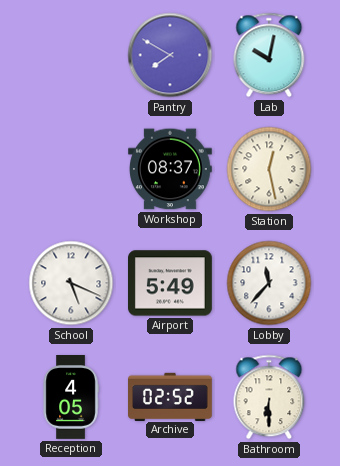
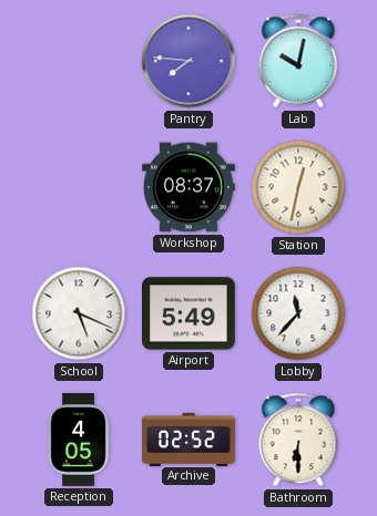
Pantry: 7:50 -> 7:46
Station: 12:28 -> 12:32
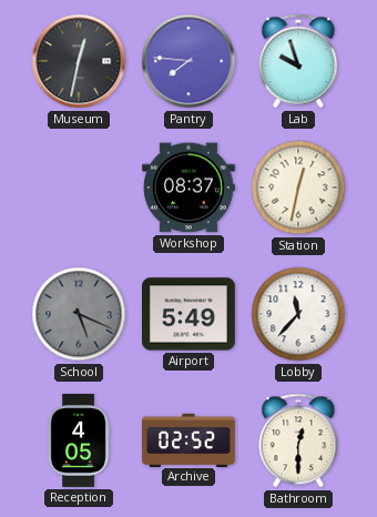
Museum: none -> 12:32
Lab: 10:02 -> 9:57
School dial: white -> grey
Bathroom: 6:30 -> 12:30
